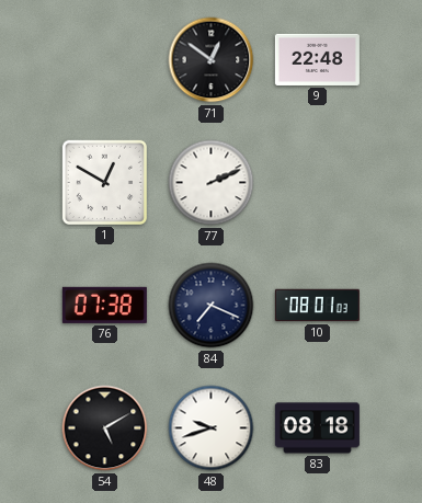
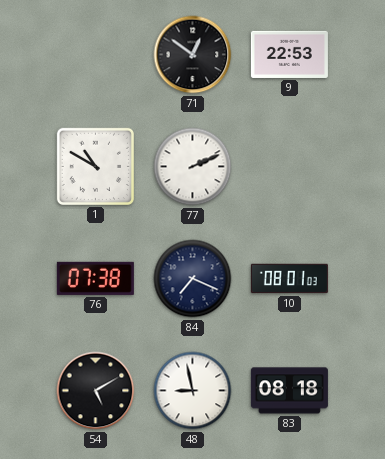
9: 22:48 -> 22:53
1: 12:50 -> 10:50
48: 9:42 -> 8:58
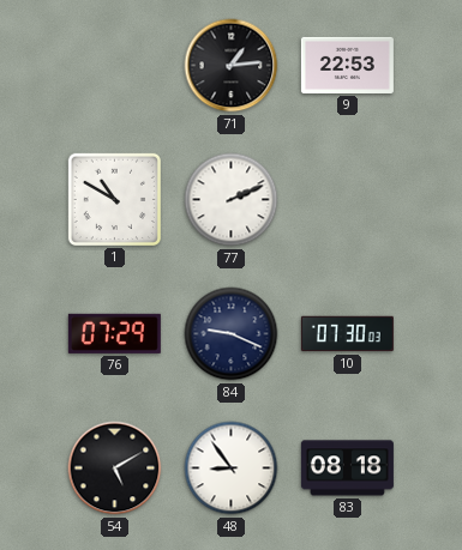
71: 12:51 -> 1:14
76: 07:38 -> 07:29
84: 7:19 -> 9:19
10: 08:01 -> 07:30
48: 8:58 -> 8:54
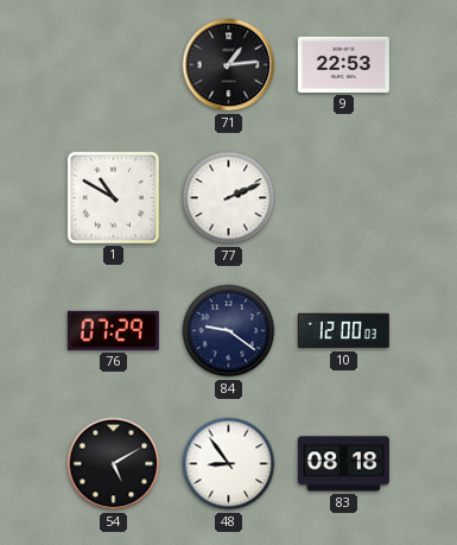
84: 9:19 -> 9:21
10: 07:30 -> 12:00
